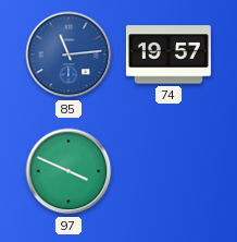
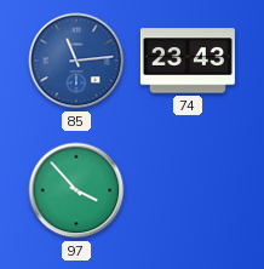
74: 19:57 -> 23:43
97: 3:49 -> 3:53
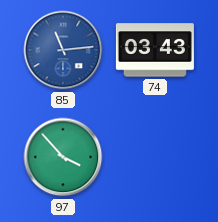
74: 23:43 -> 03:43
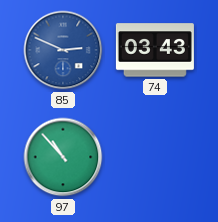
85: 11:14 -> 2:49
97: 3:53 -> 10:53
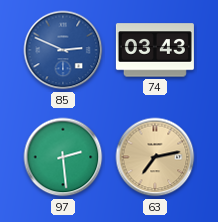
97: 10:53 -> 2:29
63: none -> 7:13
